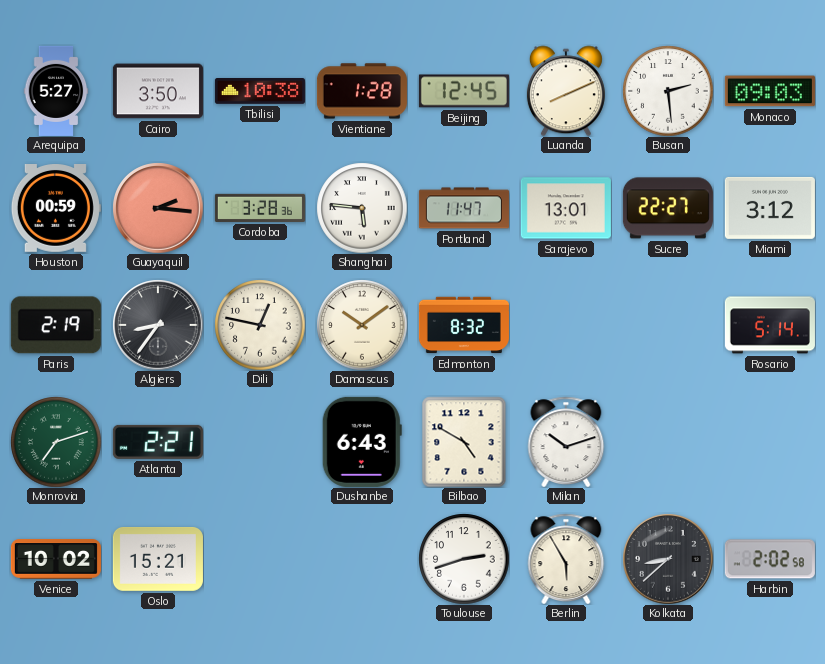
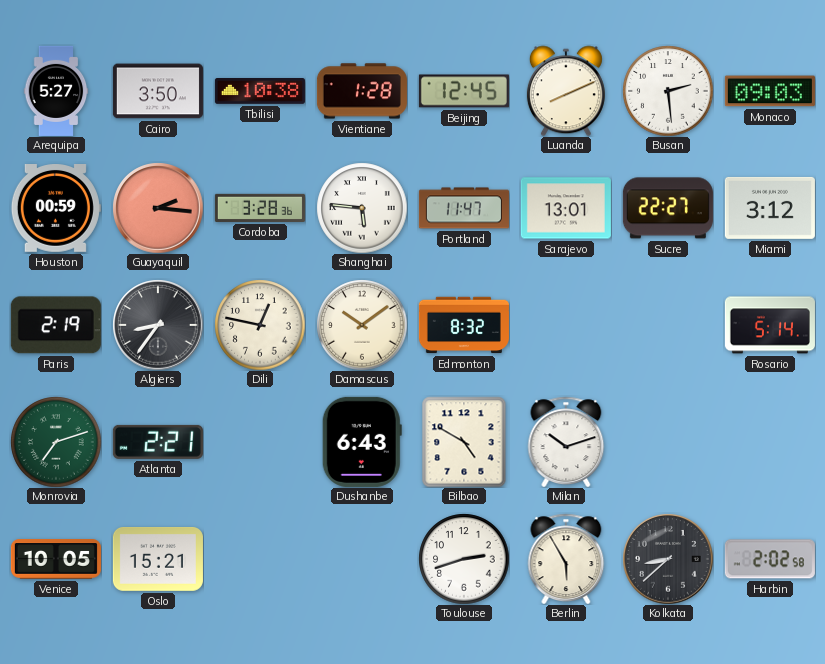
Venice: 10:02 -> 10:05
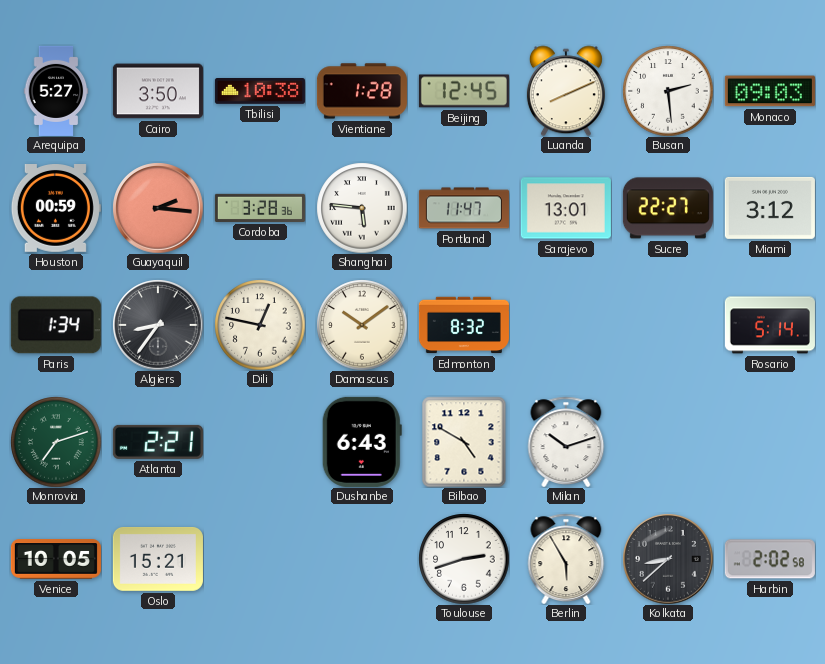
Paris: 2:19 -> 1:34
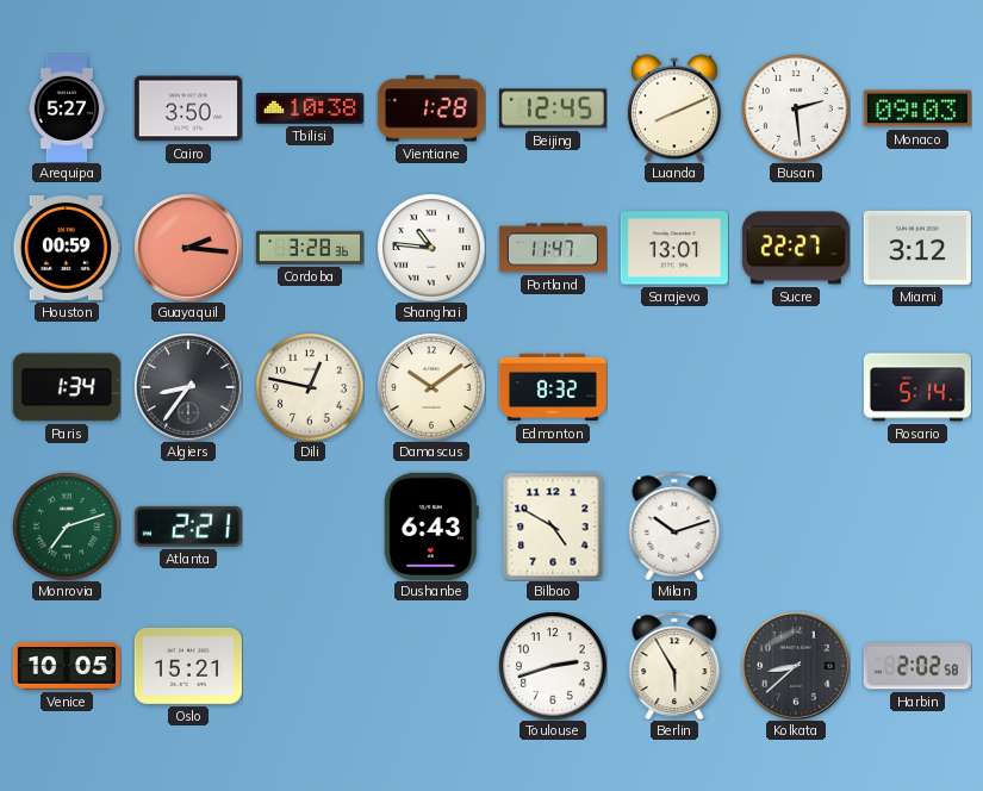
Shanghai: 5:46 -> 10:46
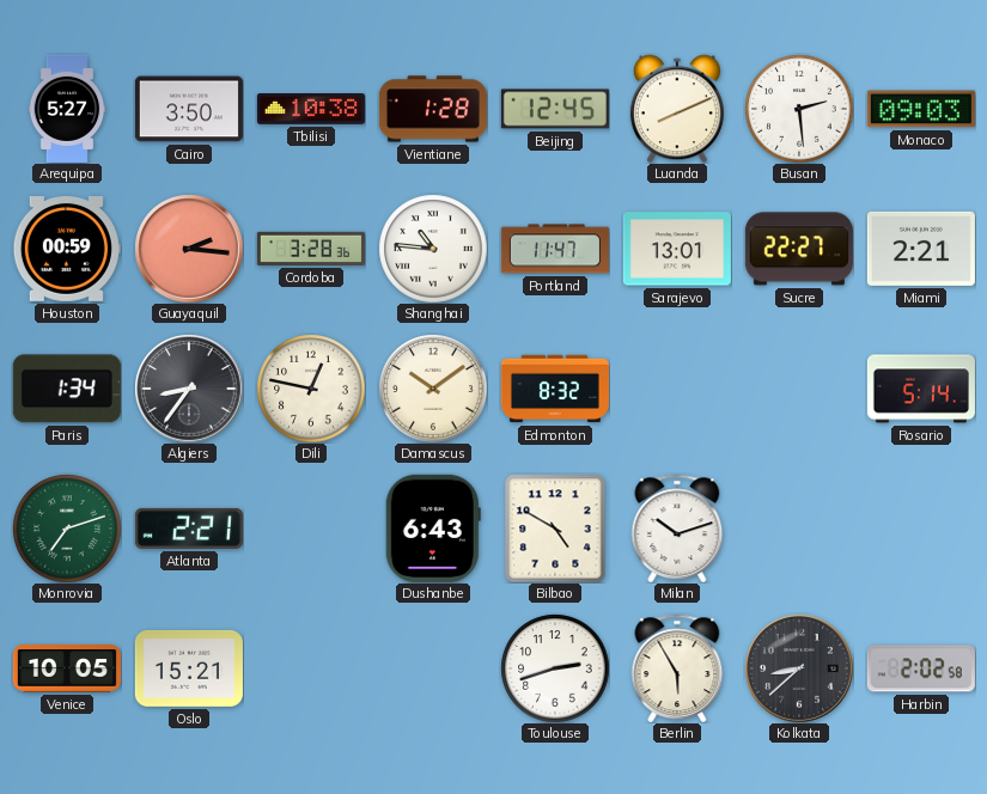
Miami: 3:12 -> 2:21
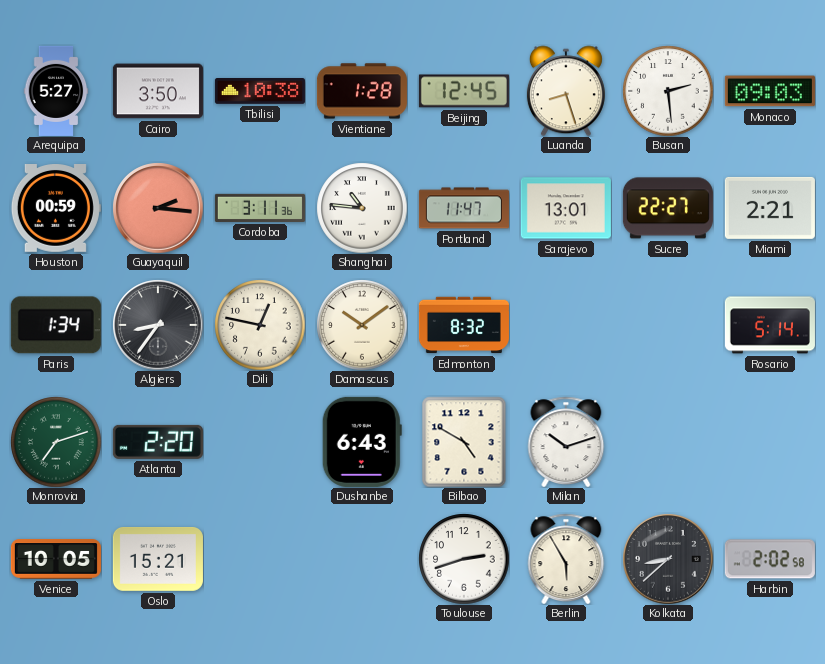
Luanda: 8:11 -> 8:27
Cordoba: 3:28 -> 3:11
Atlanta: 2:21 -> 2:20
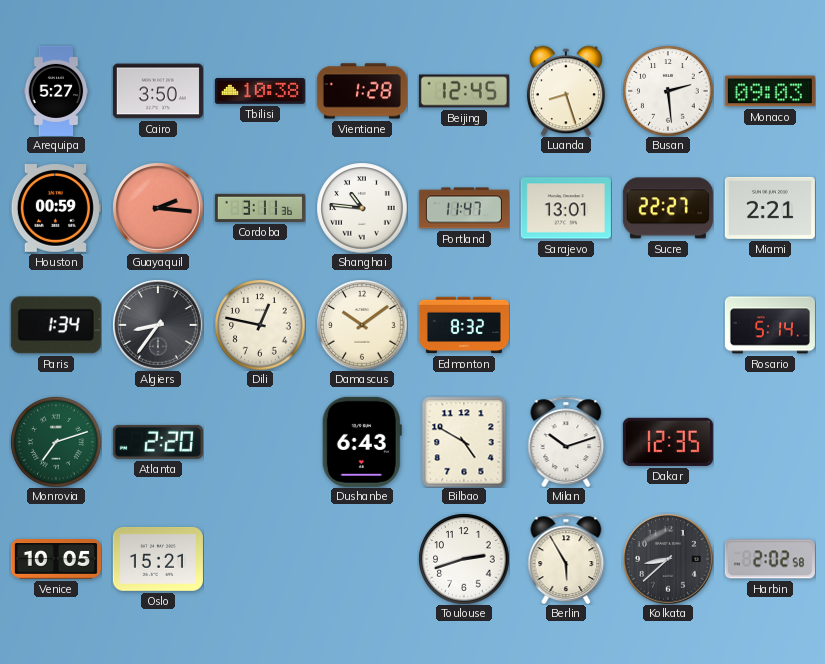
Dakar: none -> 12:35
